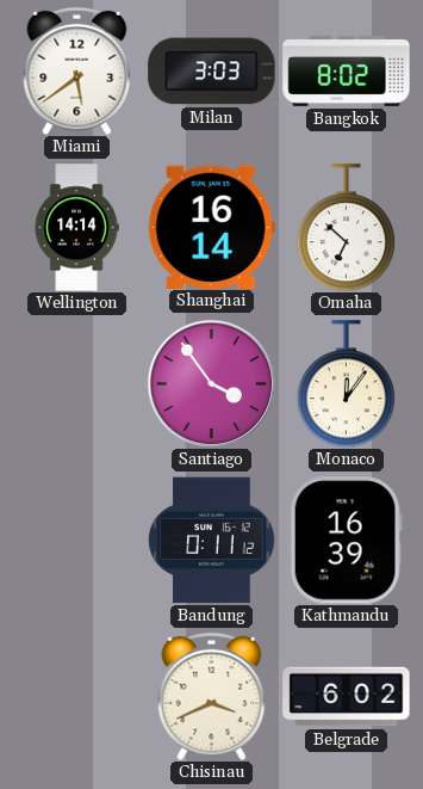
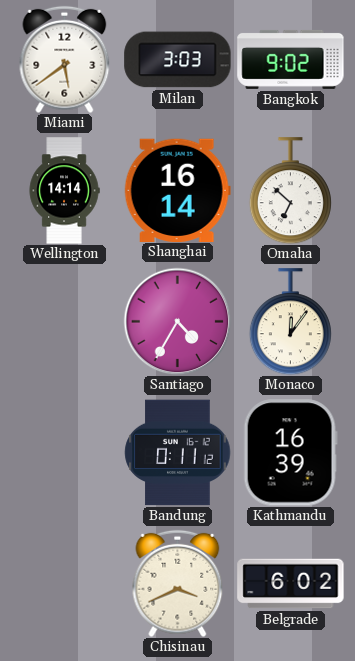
Bangkok: 8:02 -> 9:02
Santiago: 3:54 -> 4:35
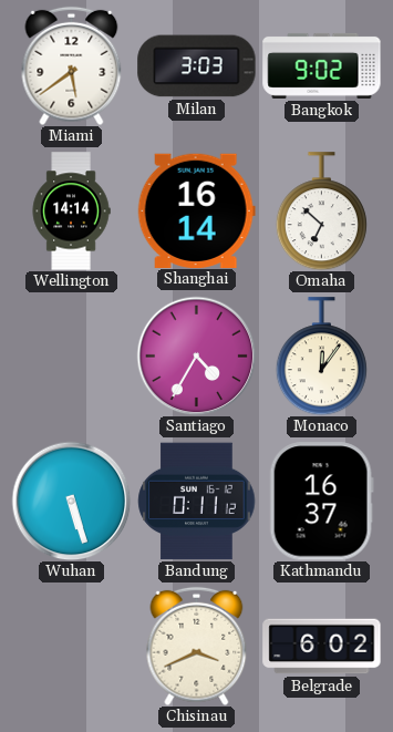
Wuhan: none -> 5:27
Kathmandu: 16:39 -> 16:37
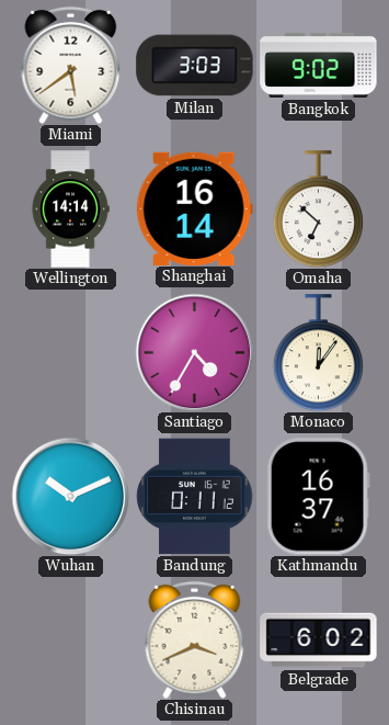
Wuhan: 5:27 -> 10:11
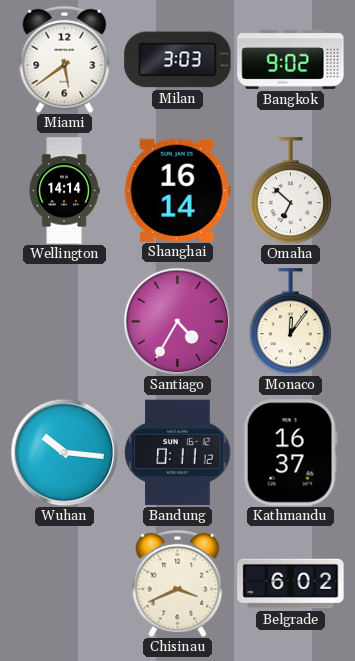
Wuhan: 10:11 -> 10:16
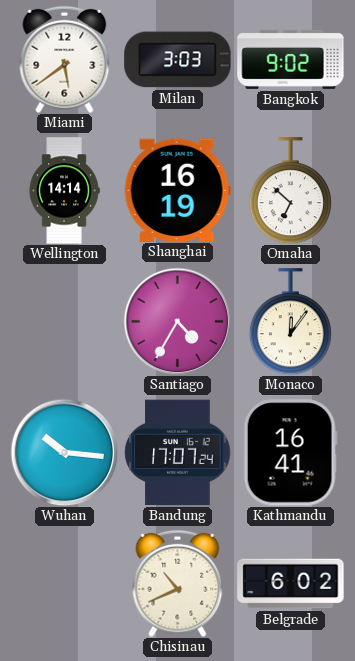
Shanghai: 16:14 -> 16:19
Bandung: 0:11 -> 17:07
Kathmandu: 16:37 -> 16:41
Chisinau: 3:41 -> 10:41
